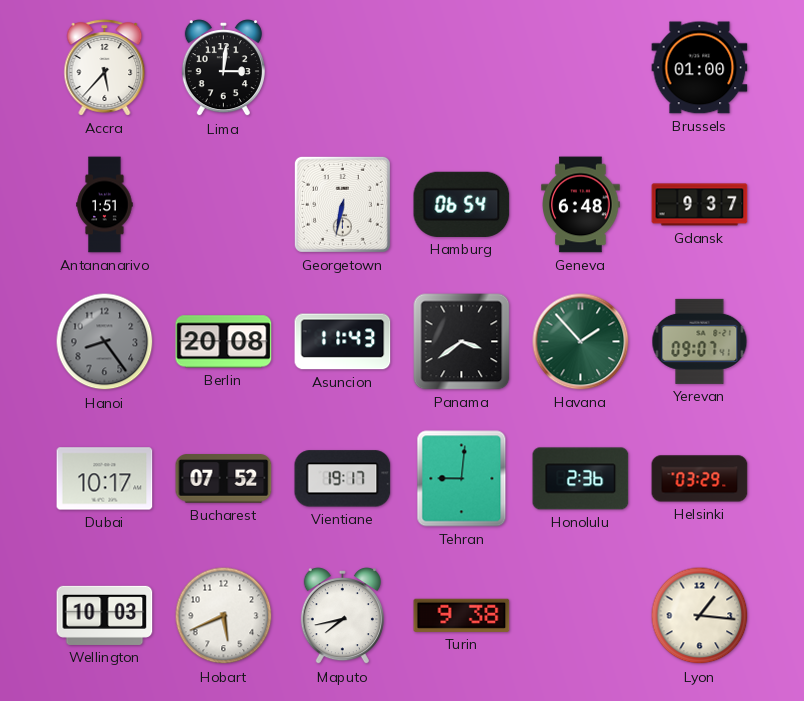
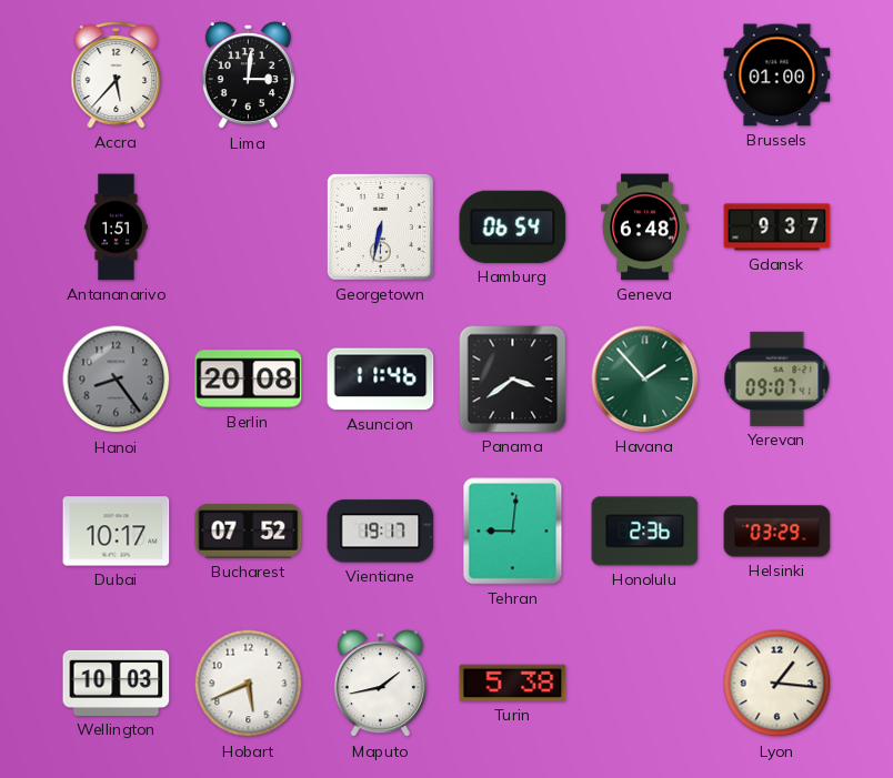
Asuncion: 11:43 -> 11:46
Maputo: 7:43 -> 1:43
Turin: 9:38 -> 5:38
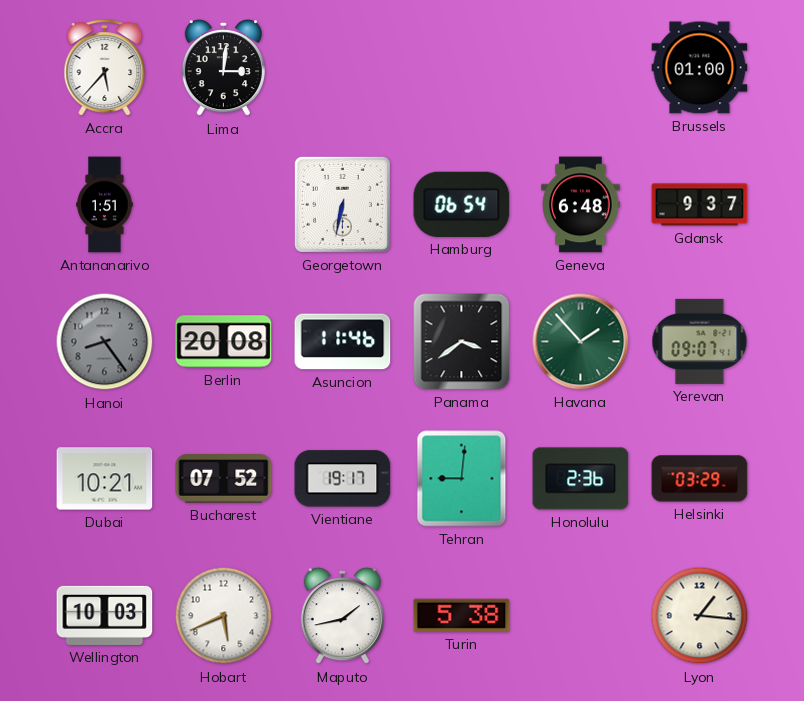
Dubai: 10:17 -> 10:21
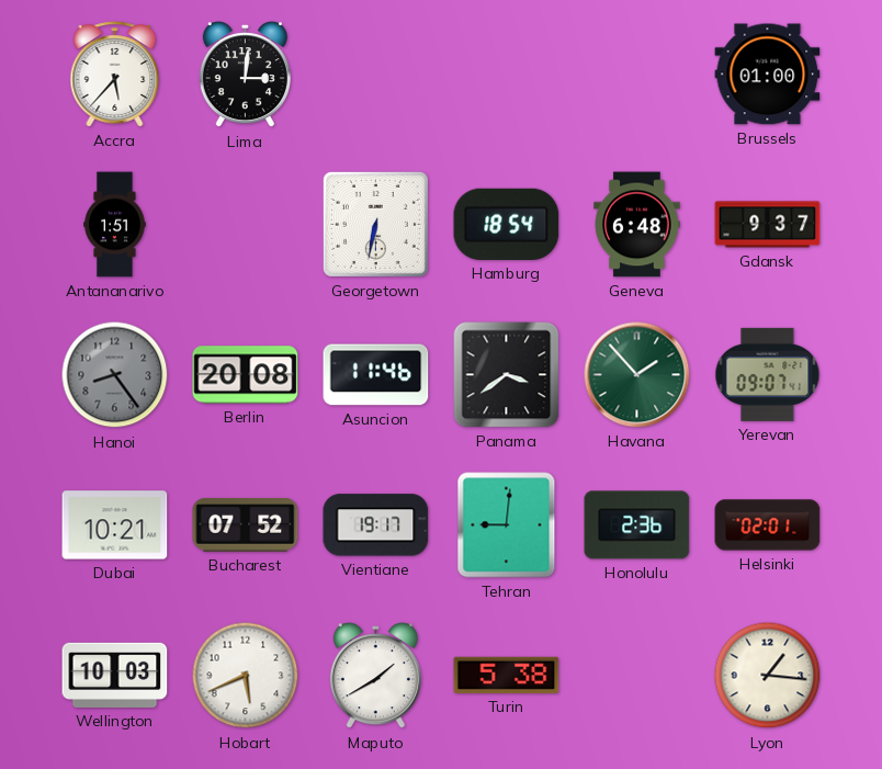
Hamburg: 06:54 -> 18:54
Helsinki: 03:29 -> 02:01
Maputo: 1:43 -> 1:40
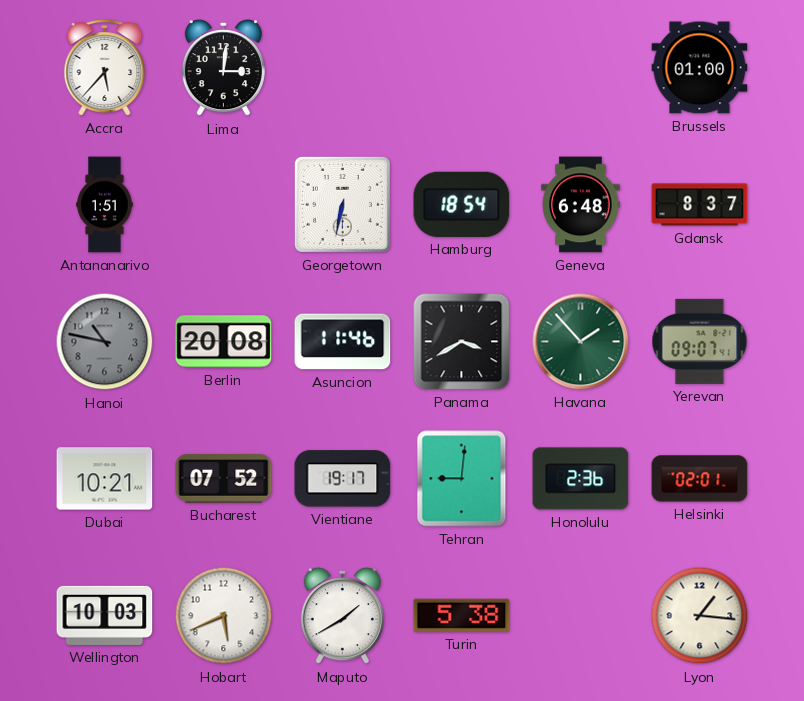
Gdansk: 9:37 -> 8:37
Hanoi: 8:24 -> 10:47
Panama: 3:39 -> 3:40
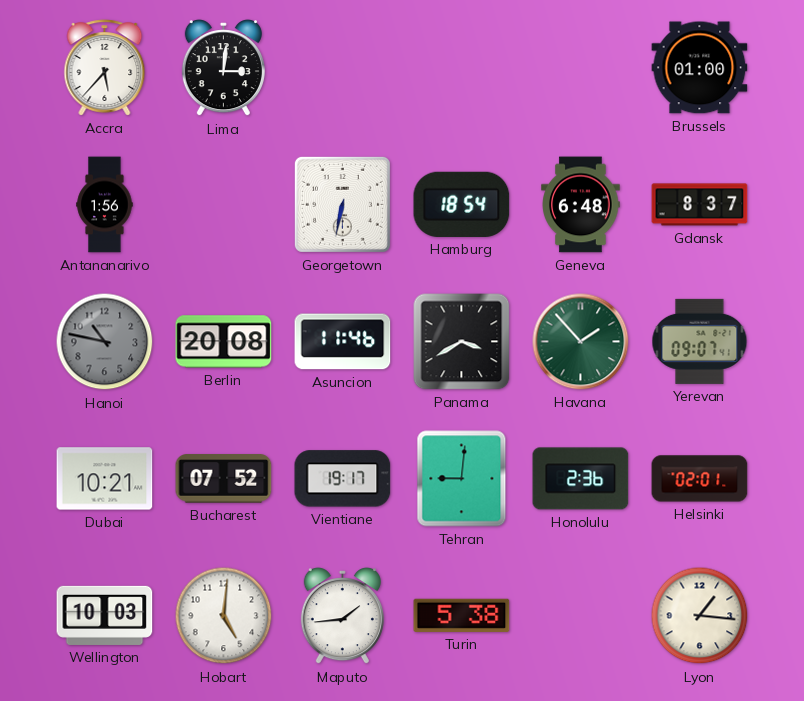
Antananarivo: 1:51 -> 1:56
Hobart: 5:41 -> 5:01
Maputo: 1:40 -> 1:44
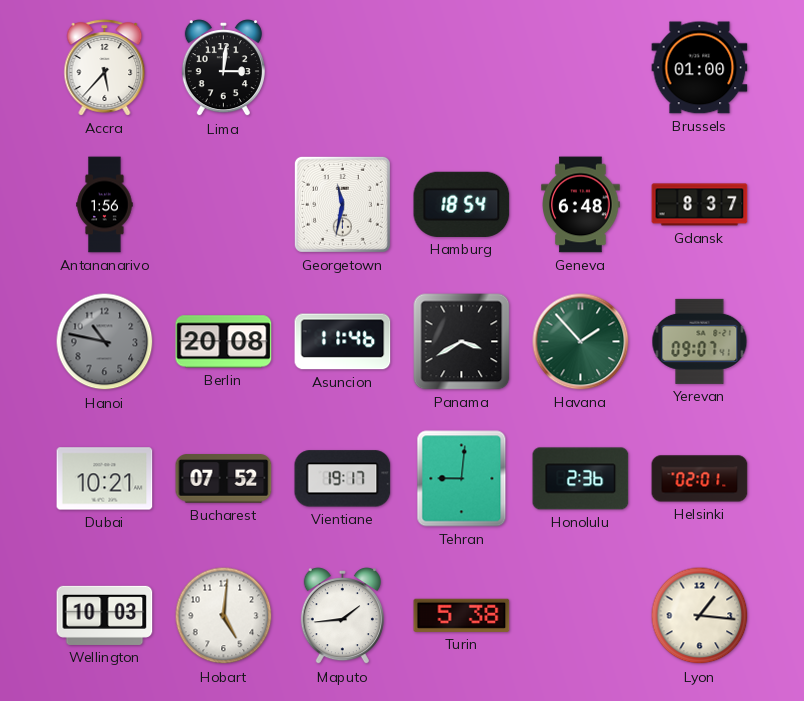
Georgetown: 6:32 -> 11:32
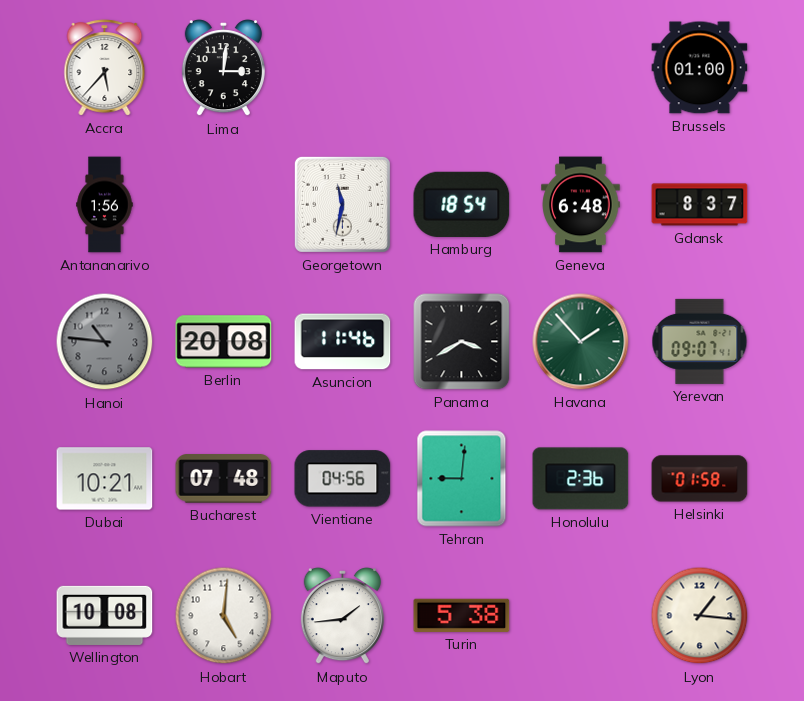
Hanoi: 10:47 -> 10:46
Bucharest: 07:52 -> 07:48
Vientiane: 19:17 -> 04:56
Helsinki: 02:01 -> 01:58
Wellington: 10:03 -> 10:08
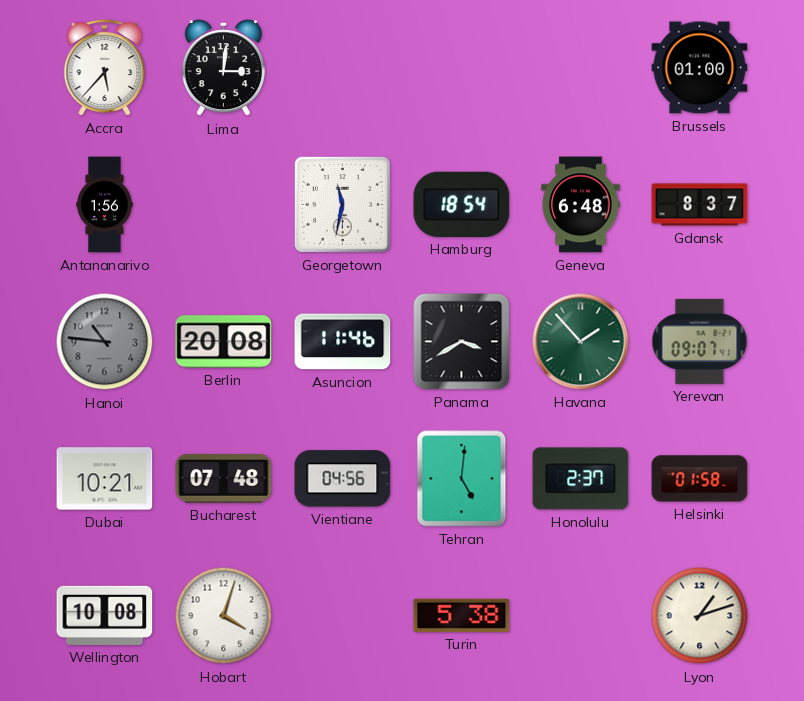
Tehran: 9:01 -> 5:01
Honolulu: 2:36 -> 2:37
Hobart: 5:01 -> 4:03
Maputo: 1:44 -> none
Lyon: 1:16 -> 1:12
